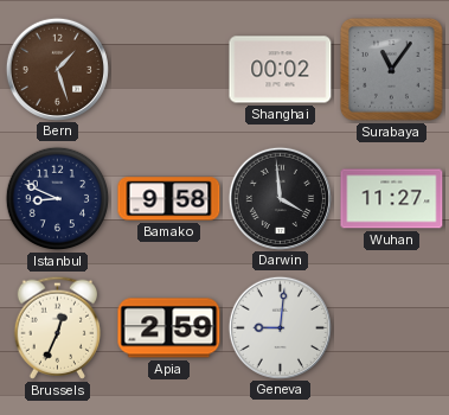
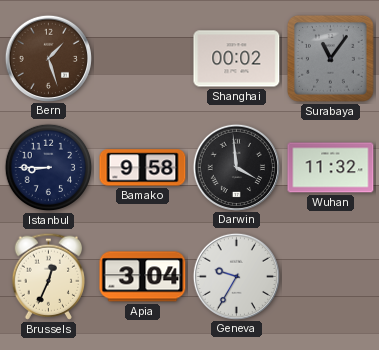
Istanbul: 8:49 -> 8:45
Wuhan: 11:27 -> 11:32
Apia: 2:59 -> 3:04
Geneva: 9:01 -> 9:35
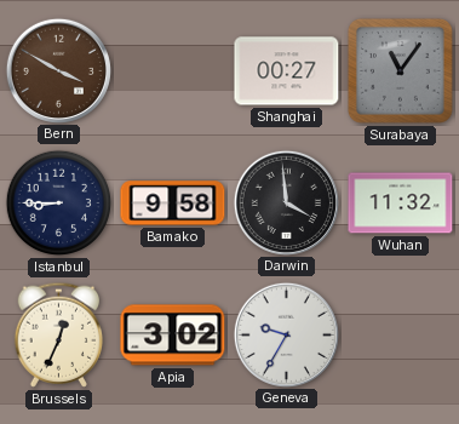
Bern: 1:27 -> 3:50
Shanghai: 00:02 -> 00:27
Apia: 3:04 -> 3:02
